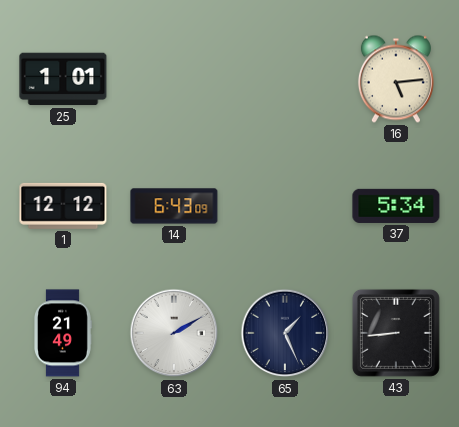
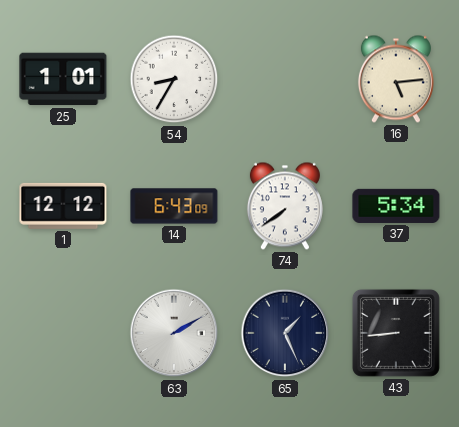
54: none -> 8:35
74: none -> 7:39
94: 21:49 -> none
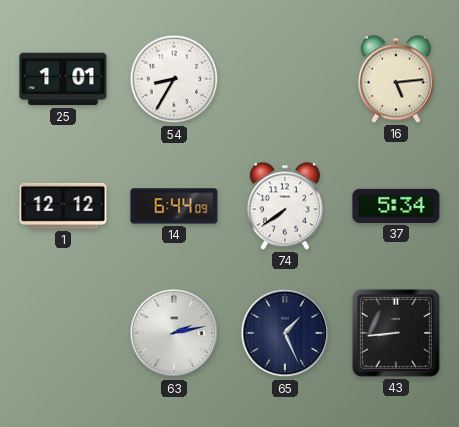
14: 6:43 -> 6:44
63: 2:10 -> 2:13
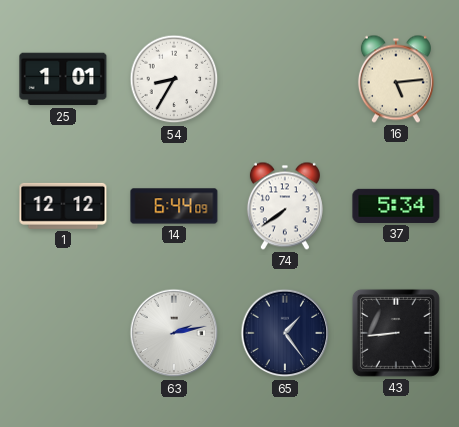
65: 1:26 -> 1:24
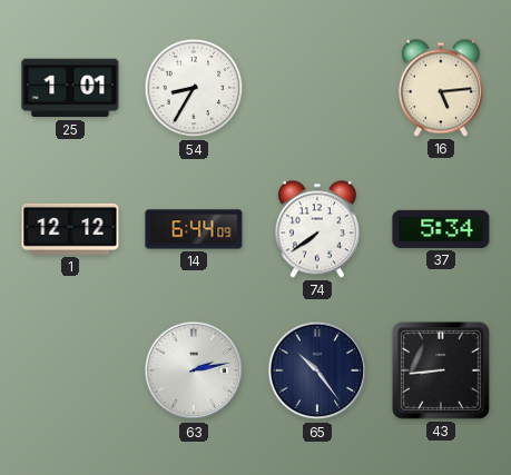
65: 1:24 -> 10:24
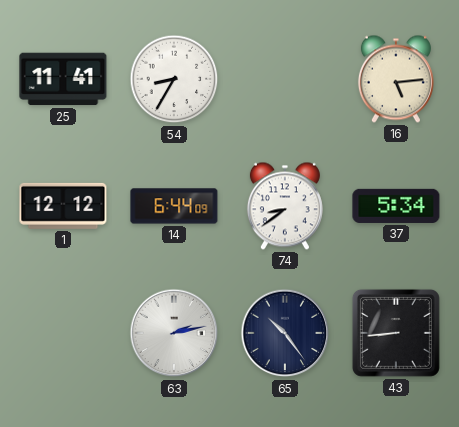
25: 1:01 -> 11:41
74: 7:39 -> 8:39
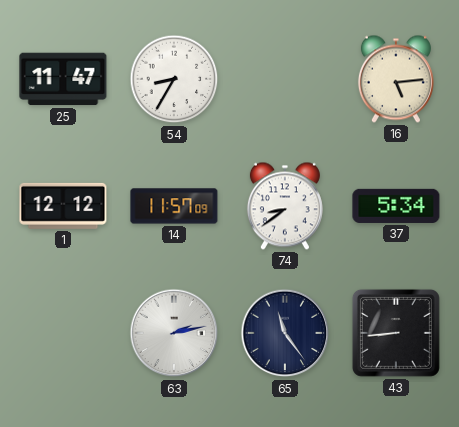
25: 11:41 -> 11:47
14: 6:44 -> 11:57
65: 10:24 -> 11:24
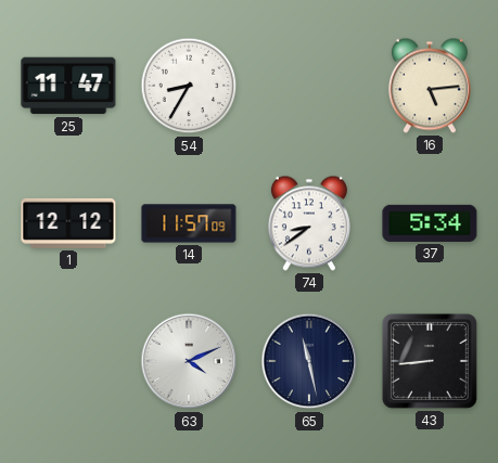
63: 2:13 -> 4:11
65: 11:24 -> 11:28
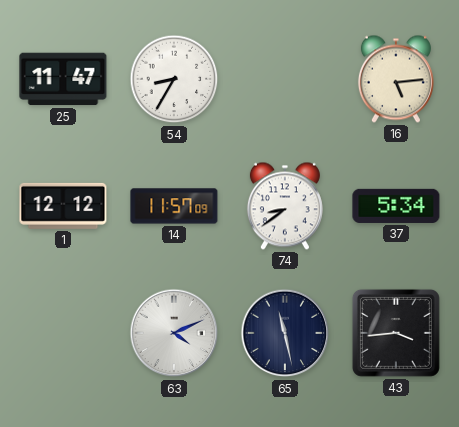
43: 8:44 -> 3:44
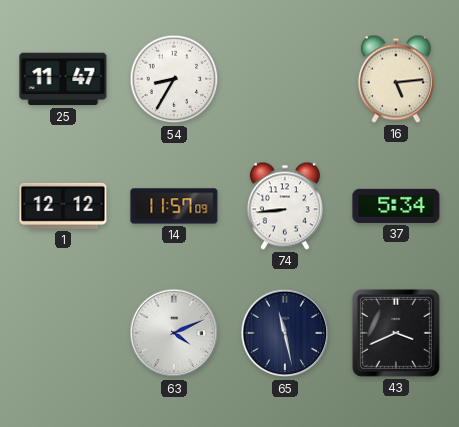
74: 8:39 -> 8:44
43: 3:44 -> 3:41
